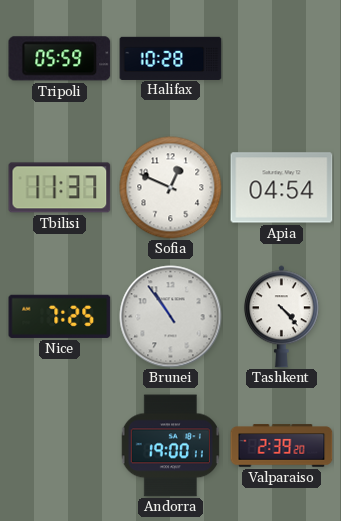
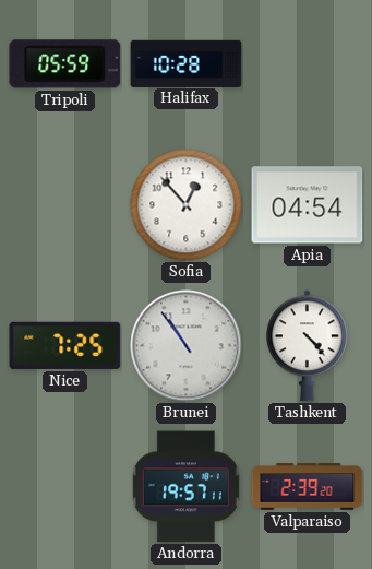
Tbilisi: 11:37 -> none
Sofia: 12:49 -> 12:53
Andorra: 19:00 -> 19:57
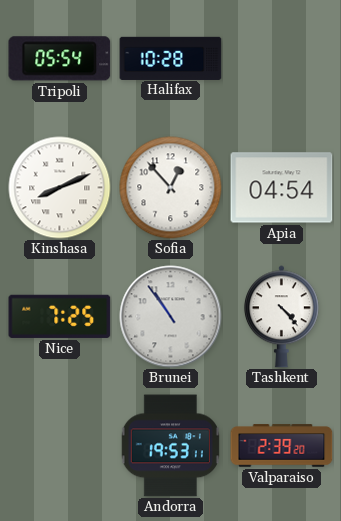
Tripoli: 05:59 -> 05:54
Kinshasa: none -> 8:11
Andorra: 19:57 -> 19:53
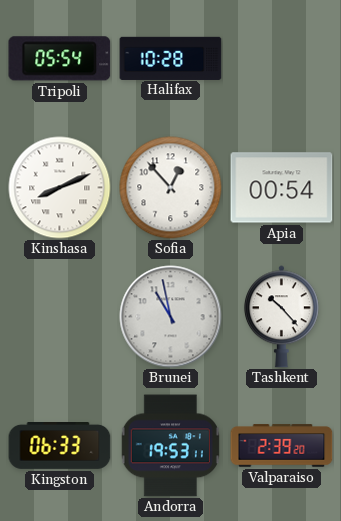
Apia: 04:54 -> 00:54
Nice: 7:25 -> none
Brunei: 10:54 -> 10:58
Tashkent: 4:23 -> 10:23
Kingston: none -> 06:33
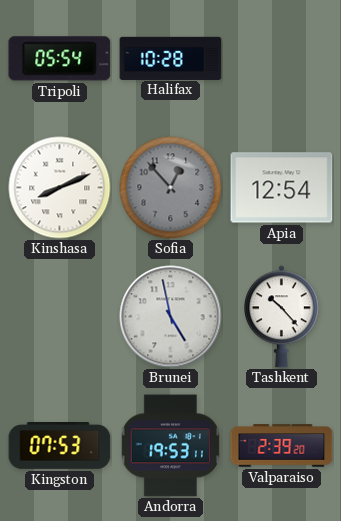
Sofia dial: white -> grey
Apia: 00:54 -> 12:54
Brunei: 10:58 -> 4:58
Kingston: 06:33 -> 07:53
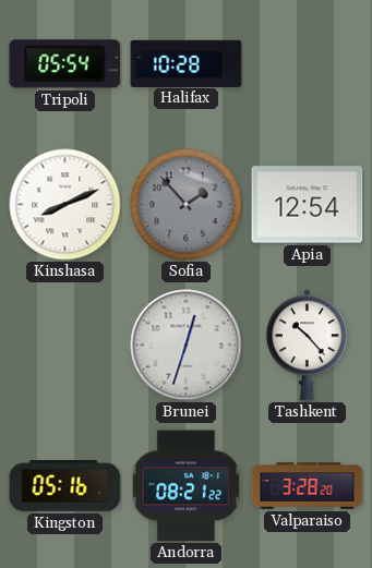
Sofia: 12:53 -> 1:53
Brunei: 4:58 -> 12:33
Kingston: 07:53 -> 05:16
Andorra: 19:53 -> 08:21
Valparaiso: 2:39 -> 3:28
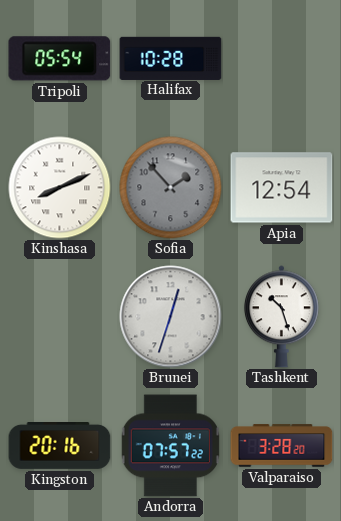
Tashkent: 10:23 -> 10:27
Kingston: 05:16 -> 20:16
Andorra: 08:21 -> 07:57
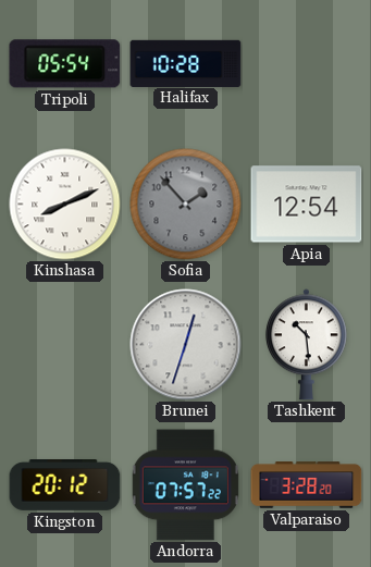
Tashkent: 10:27 -> 10:29
Kingston: 20:16 -> 20:12
